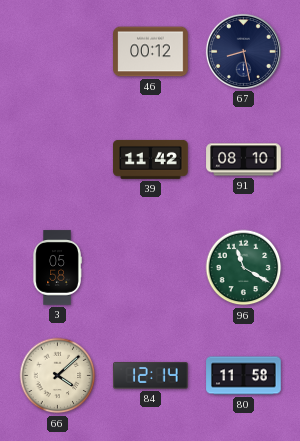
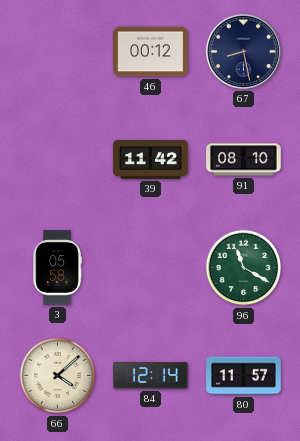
80: 11:58 -> 11:57
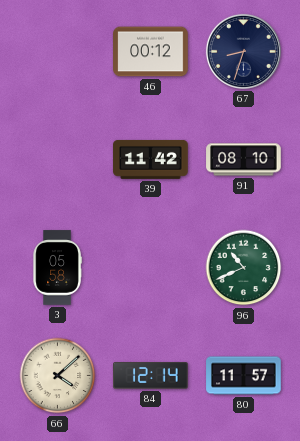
67: 8:28 -> 8:33
96: 11:20 -> 10:41
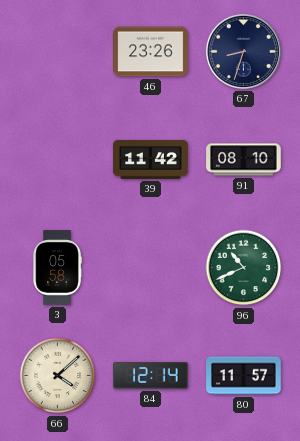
46: 00:12 -> 23:26
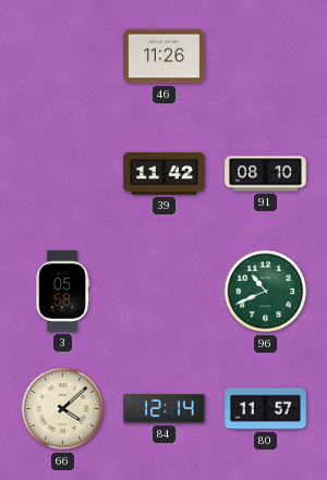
46: 23:26 -> 11:26
67: 8:33 -> none
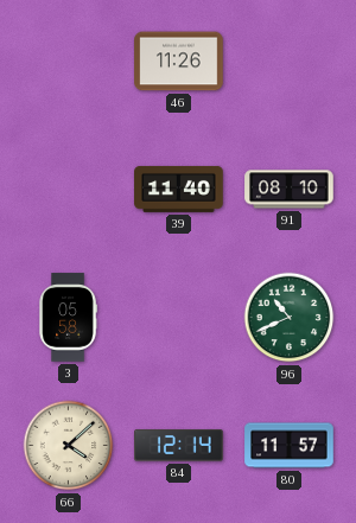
39: 11:42 -> 11:40
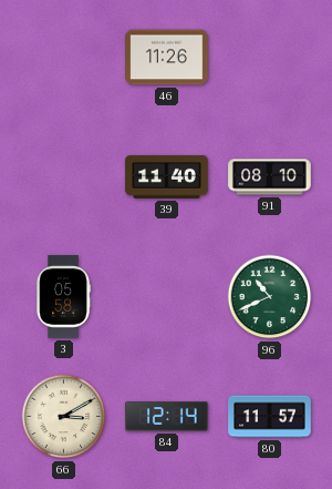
66: 4:08 -> 3:10
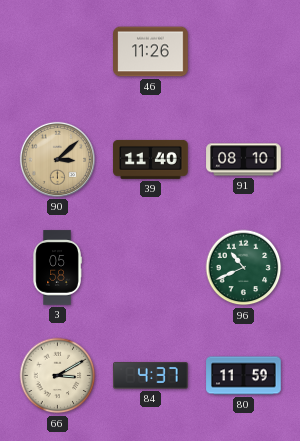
90: none -> 3:08
84: 12:14 -> 4:37
80: 11:57 -> 11:59
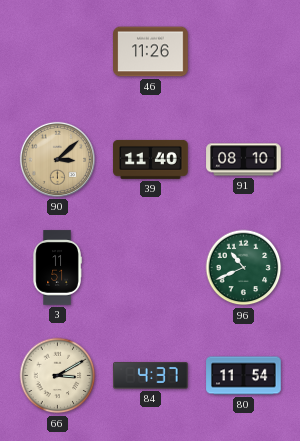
3: 05:58 -> 11:51
80: 11:59 -> 11:54
